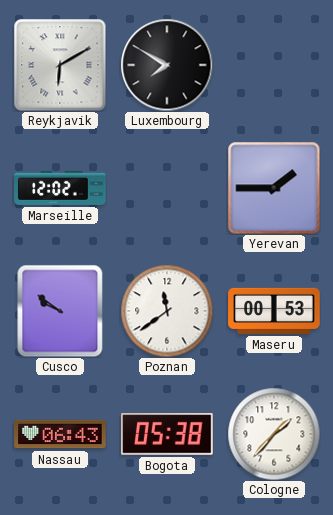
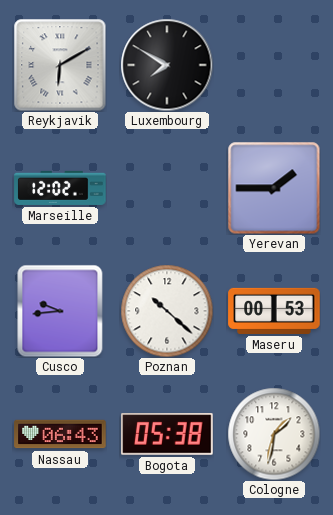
Cusco: 9:51 -> 9:44
Poznan: 11:39 -> 10:22
Cologne: 1:37 -> 1:32
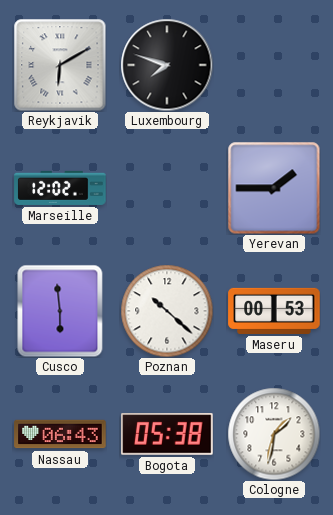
Luxembourg: 7:50 -> 7:48
Cusco: 9:44 -> 5:59
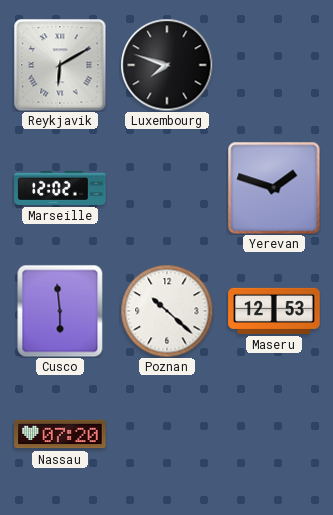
Yerevan: 1:45 -> 1:48
Maseru: 00:53 -> 12:53
Nassau: 06:43 -> 07:20
Bogota: 05:38 -> none
Cologne: 1:32 -> none
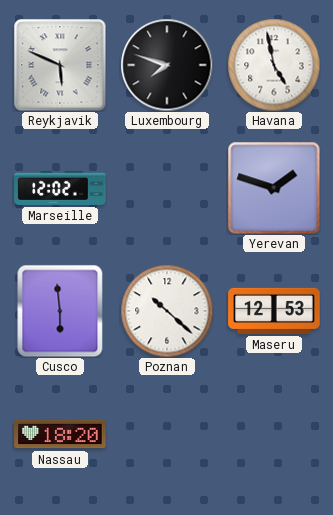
Reykjavik: 6:10 -> 5:49
Havana: none -> 4:58
Nassau: 07:20 -> 18:20
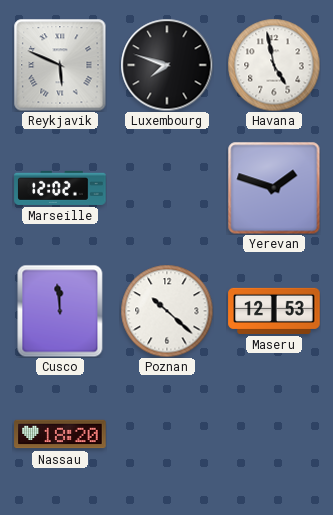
Cusco: 5:59 -> 11:59
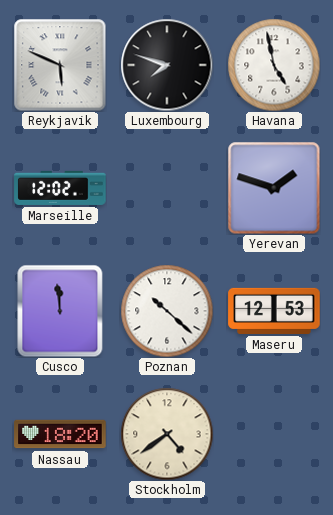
Stockholm: none -> 4:39
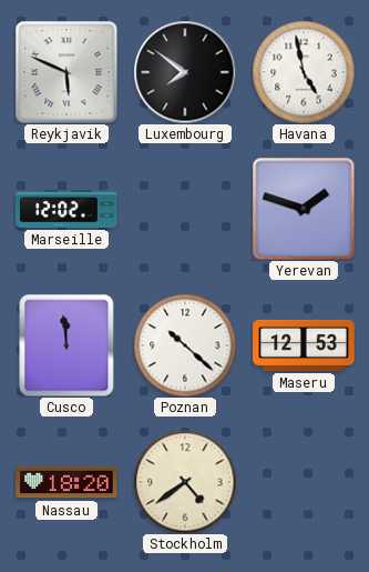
Luxembourg: 7:48 -> 7:51
